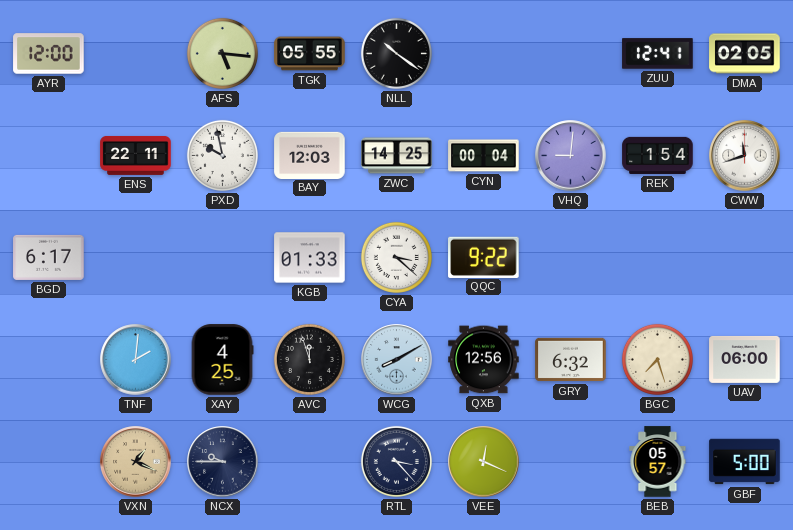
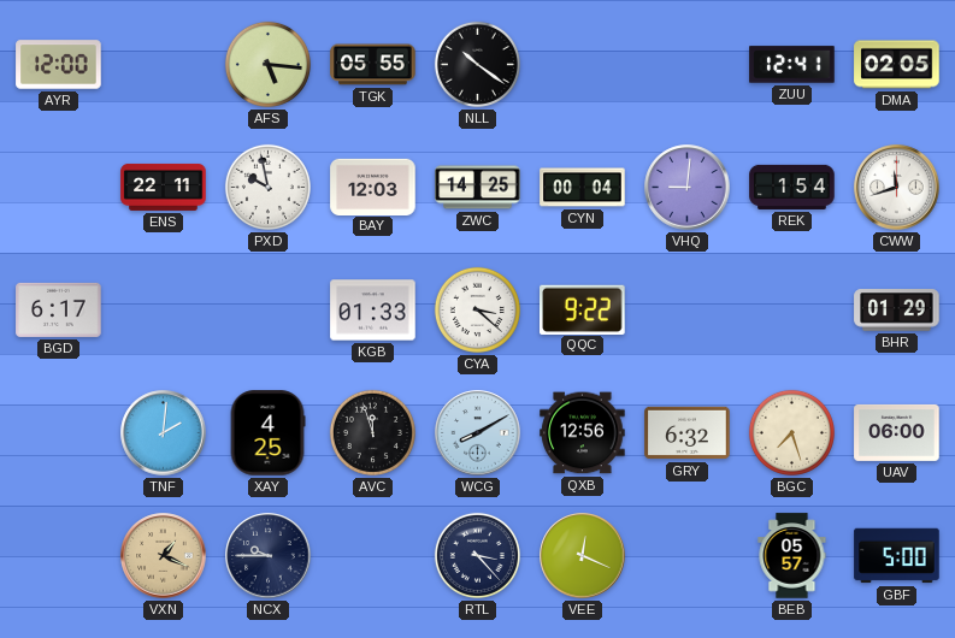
BHR: none -> 01:29
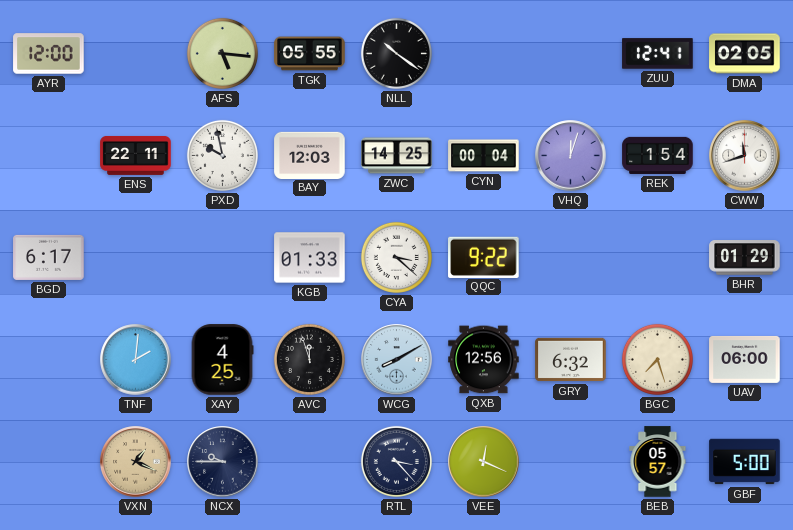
VHQ: 9:01 -> 12:03
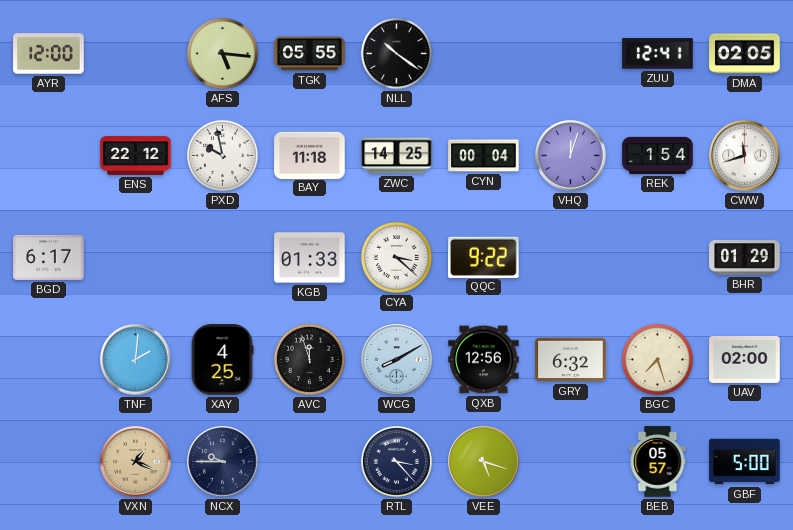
ENS: 22:11 -> 22:12
BAY: 12:03 -> 11:18
UAV: 06:00 -> 02:00
VEE: 12:19 -> 5:18
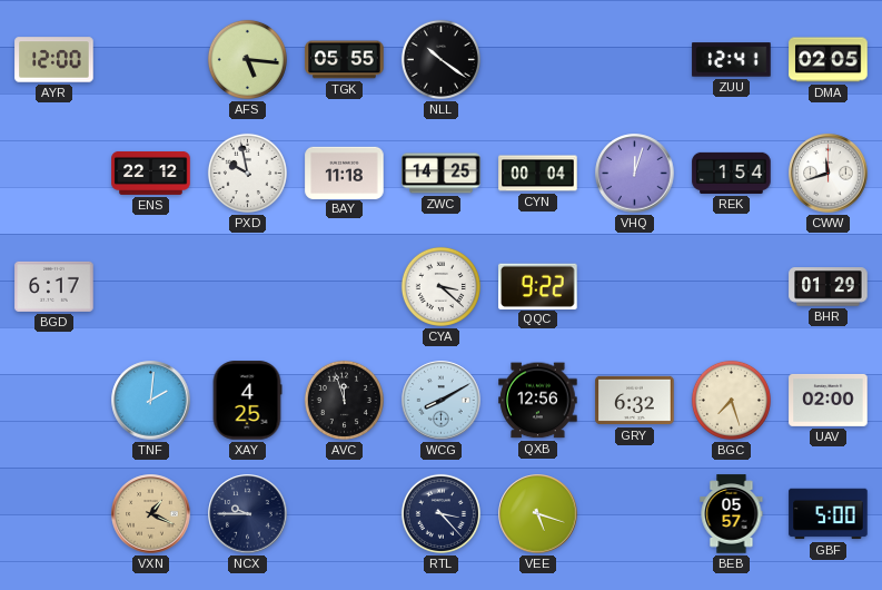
KGB: 01:33 -> none
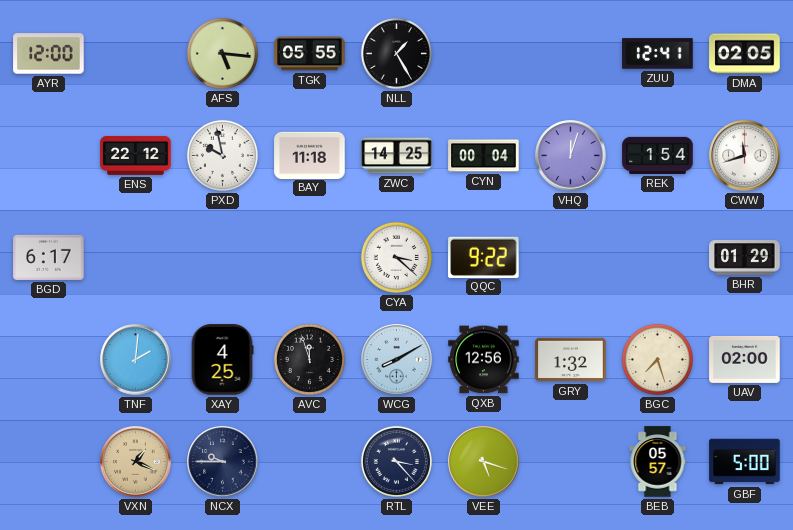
NLL: 10:21 -> 1:25
GRY: 6:32 -> 1:32
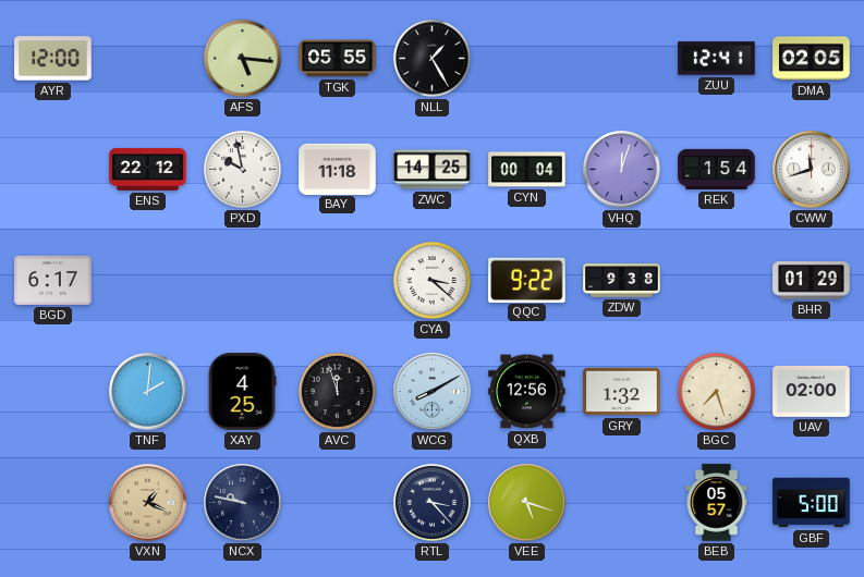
ZDW: none -> 9:38
NCX: 9:45 -> 9:47
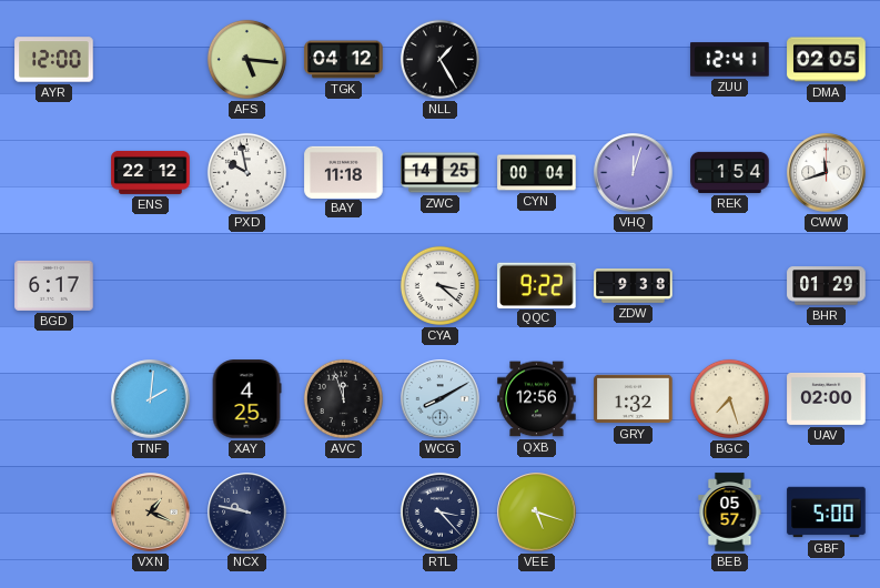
TGK: 05:55 -> 04:12
